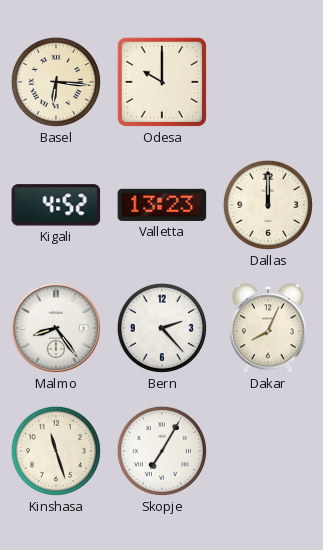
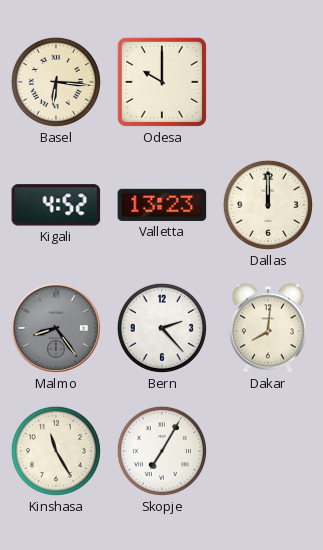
Malmo dial: white -> grey
Dakar: 8:04 -> 8:01
Kinshasa: 11:27 -> 11:25
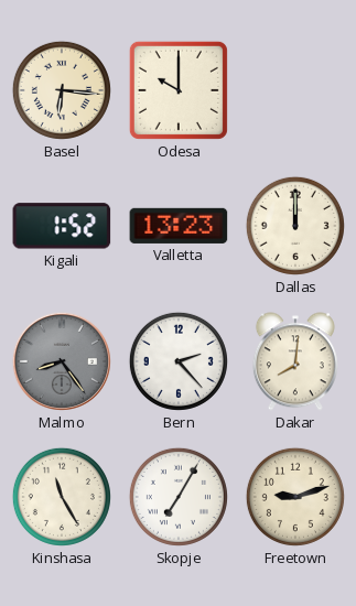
Kigali: 4:52 -> 1:52
Freetown: none -> 9:12
